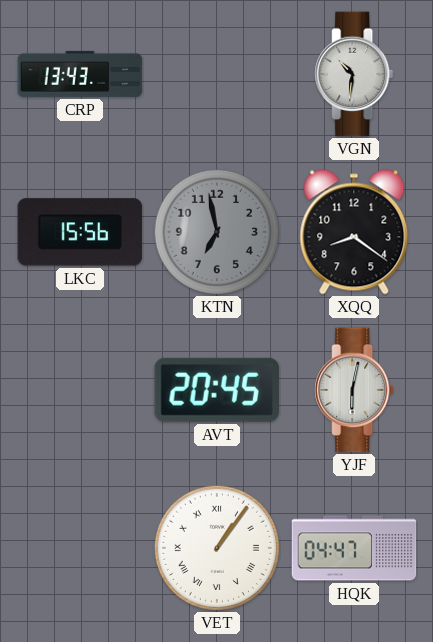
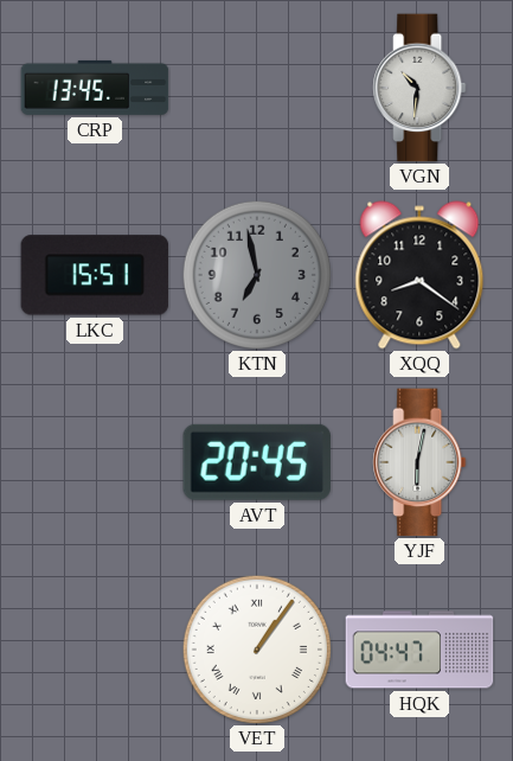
CRP: 13:43 -> 13:45
LKC: 15:56 -> 15:51
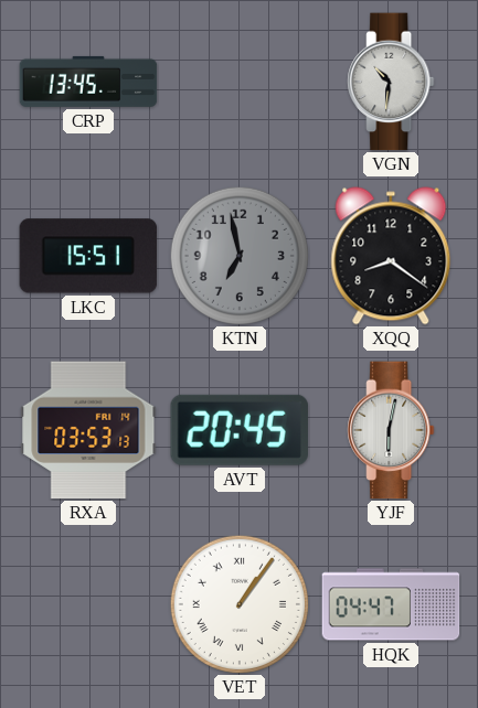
RXA: none -> 03:53
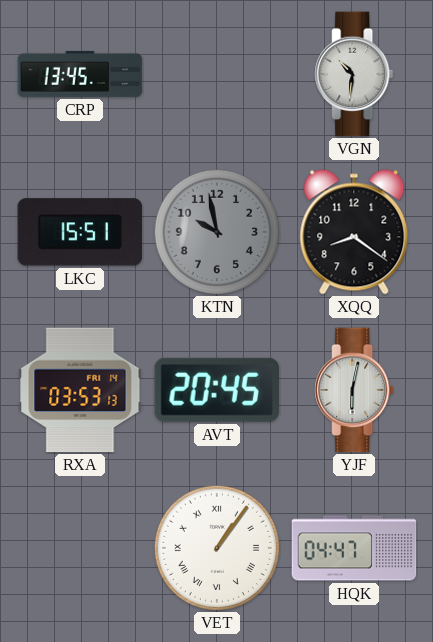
KTN: 6:58 -> 9:58
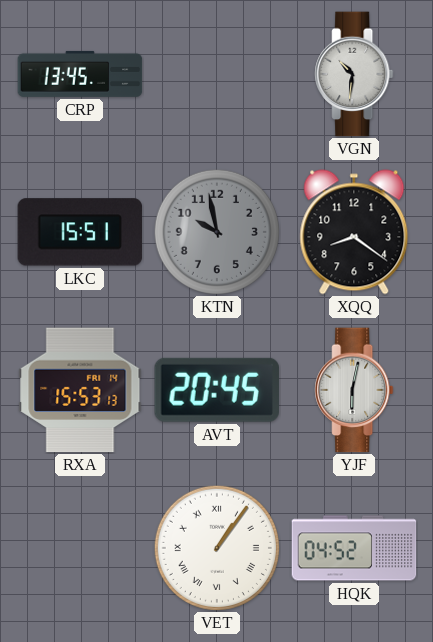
RXA: 03:53 -> 15:53
HQK: 04:47 -> 04:52
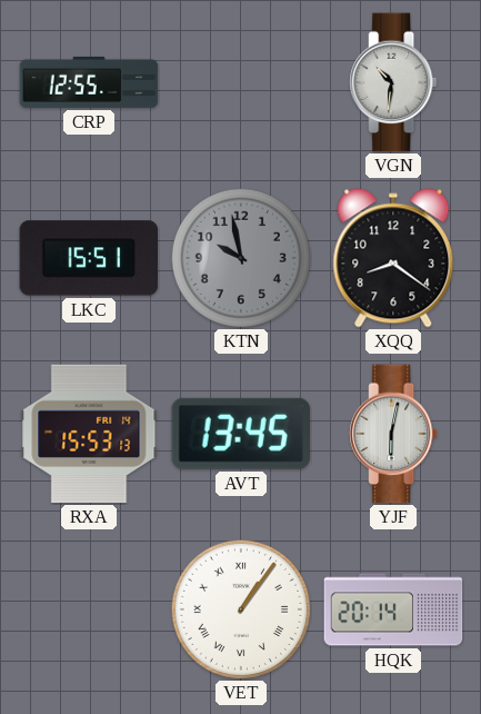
CRP: 13:45 -> 12:55
AVT: 20:45 -> 13:45
HQK: 04:52 -> 20:14
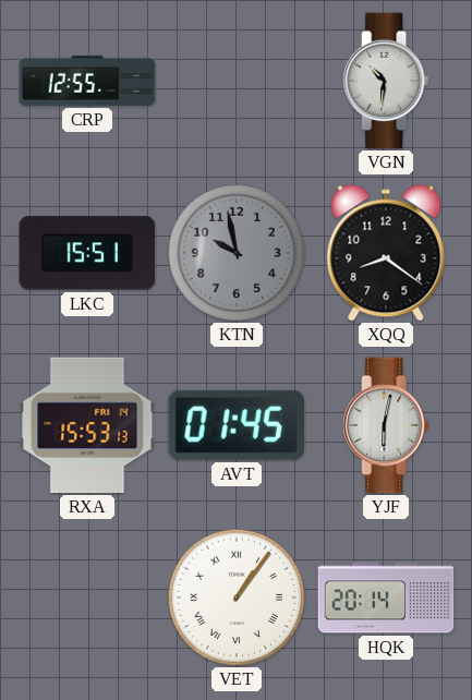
AVT: 13:45 -> 01:45
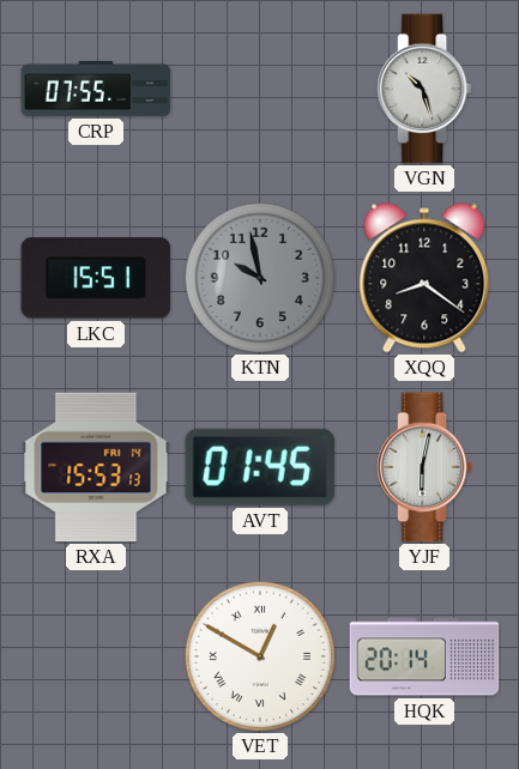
CRP: 12:55 -> 07:55
VGN: 10:31 -> 10:27
VET: 1:06 -> 12:50
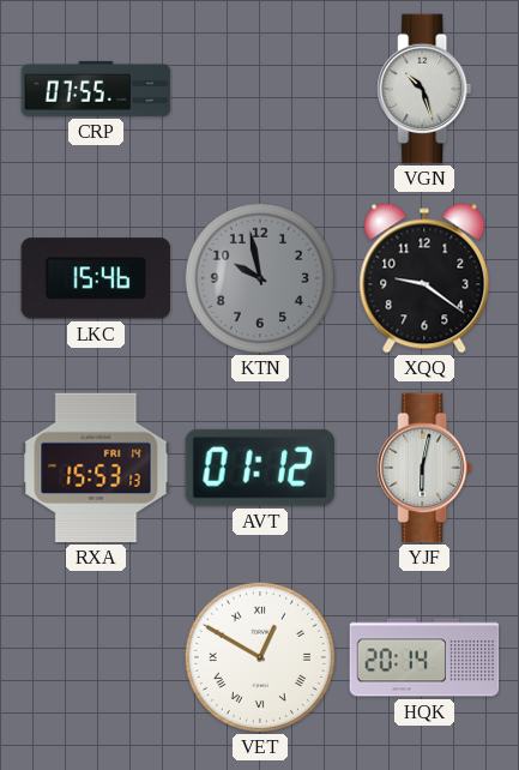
LKC: 15:51 -> 15:46
XQQ: 8:21 -> 9:21
AVT: 01:45 -> 01:12
